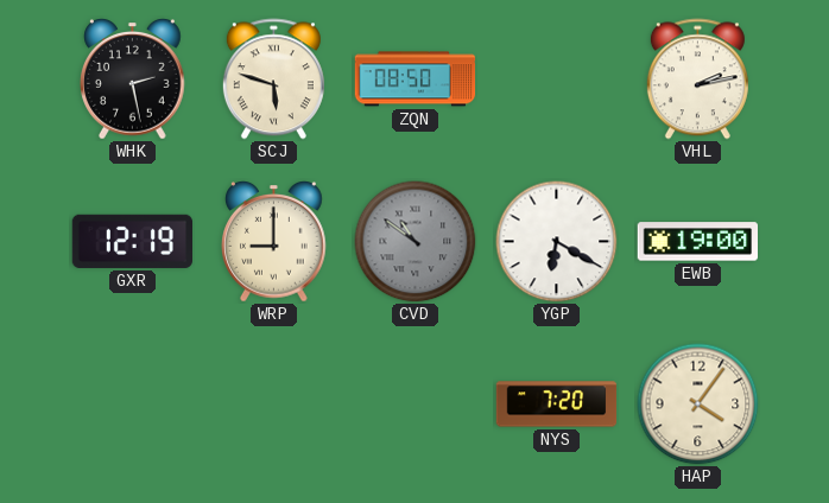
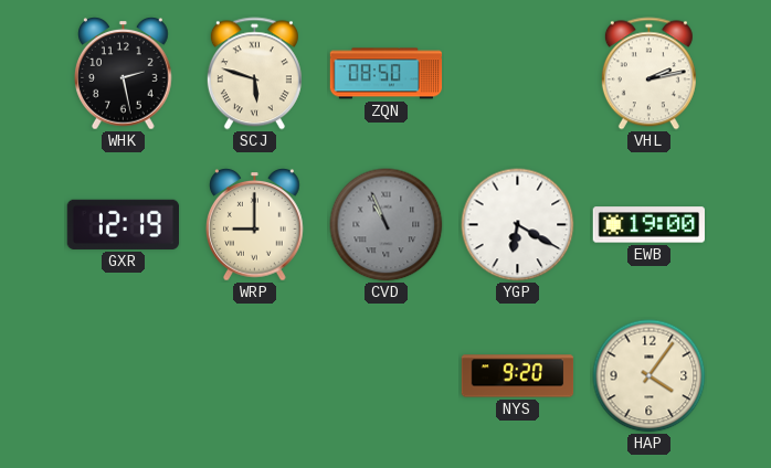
CVD: 10:51 -> 10:56
NYS: 7:20 -> 9:20
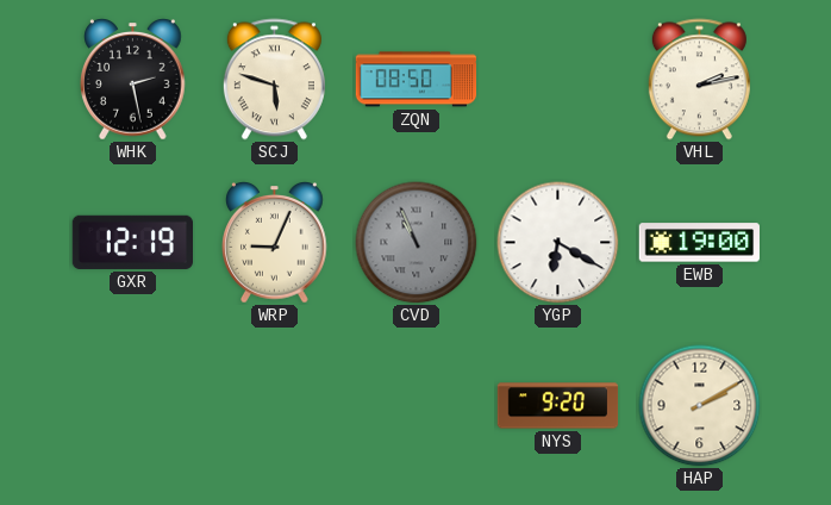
WRP: 9:00 -> 9:04
HAP: 4:06 -> 2:10
